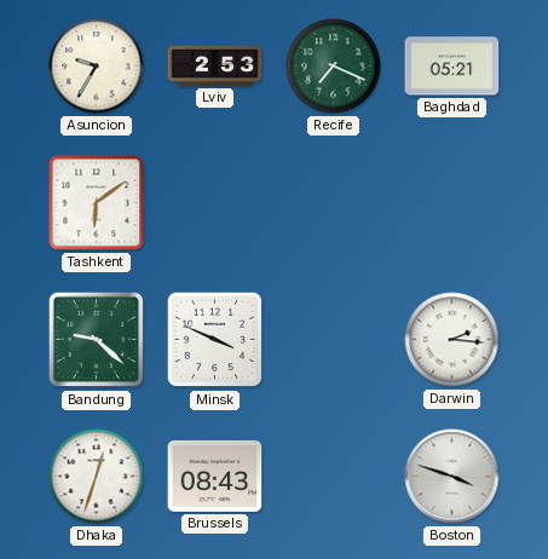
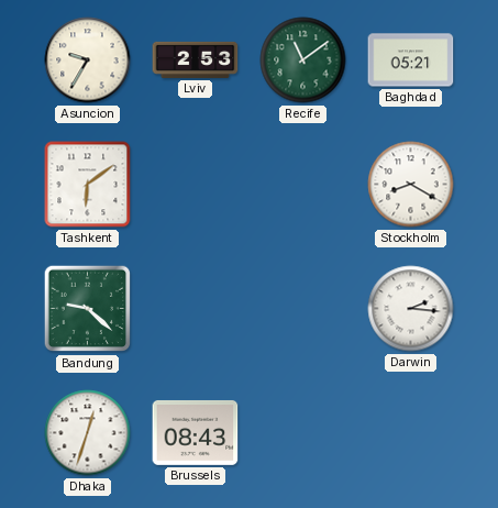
Recife: 7:19 -> 11:09
Stockholm: none -> 8:20
Minsk: 3:49 -> none
Boston: 3:48 -> none
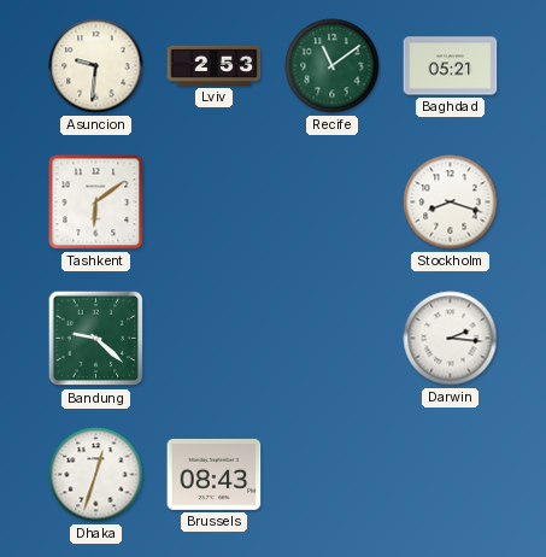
Asuncion: 9:35 -> 9:31
Stockholm: 8:20 -> 8:18
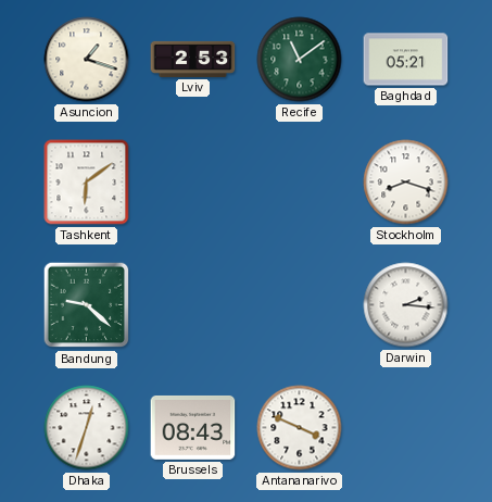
Asuncion: 9:31 -> 1:18
Antananarivo: none -> 3:49
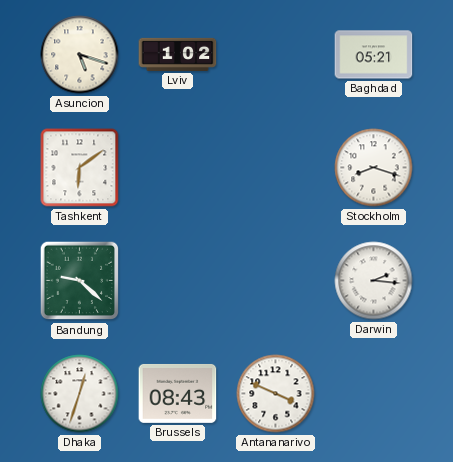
Asuncion: 1:18 -> 5:18
Lviv: 2:53 -> 1:02
Recife: 11:09 -> none
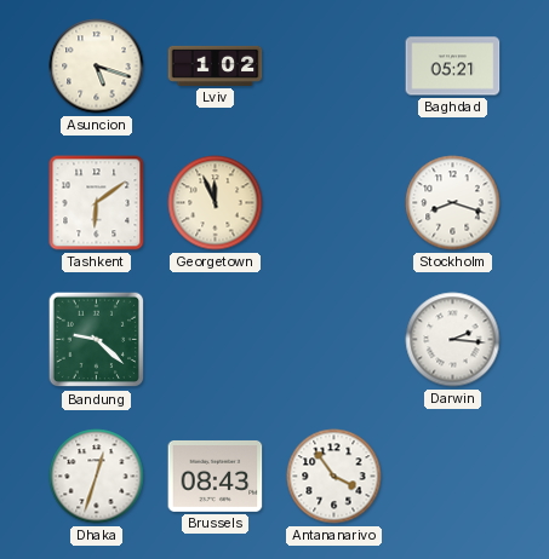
Georgetown: none -> 11:56
Antananarivo: 3:49 -> 3:54
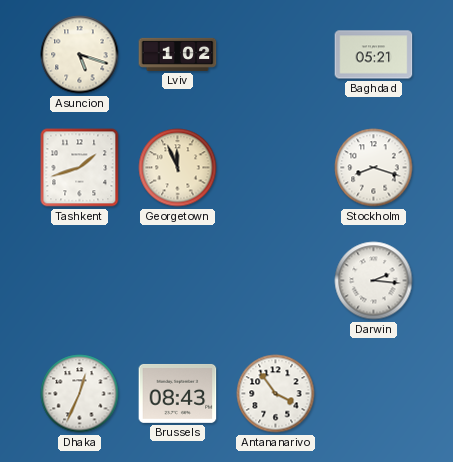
Tashkent: 6:09 -> 1:42
Bandung: 9:22 -> none
Dhaka: 12:33 -> 12:34
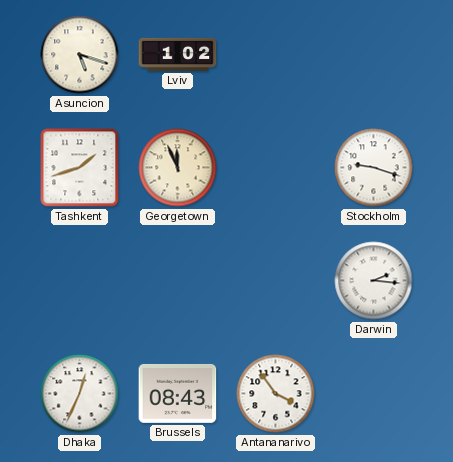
Baghdad: 05:21 -> none
Stockholm: 8:18 -> 9:18
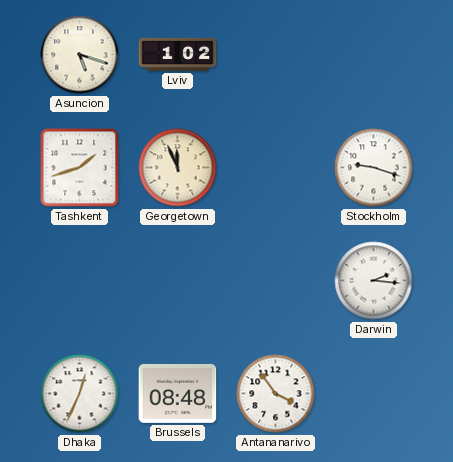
Brussels: 08:43 -> 08:48
